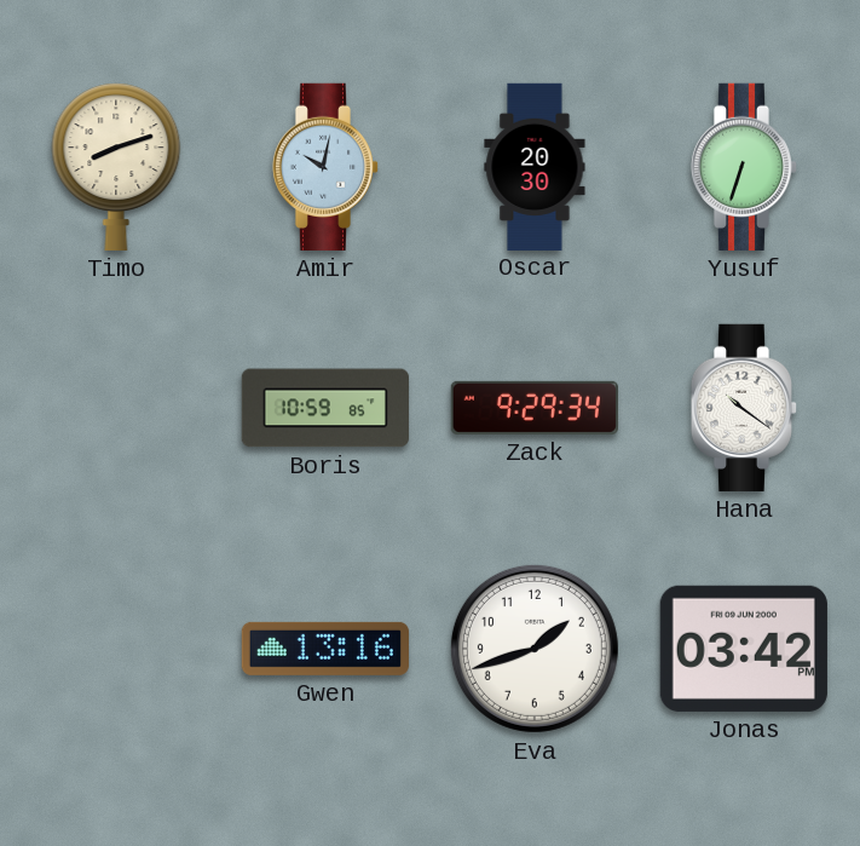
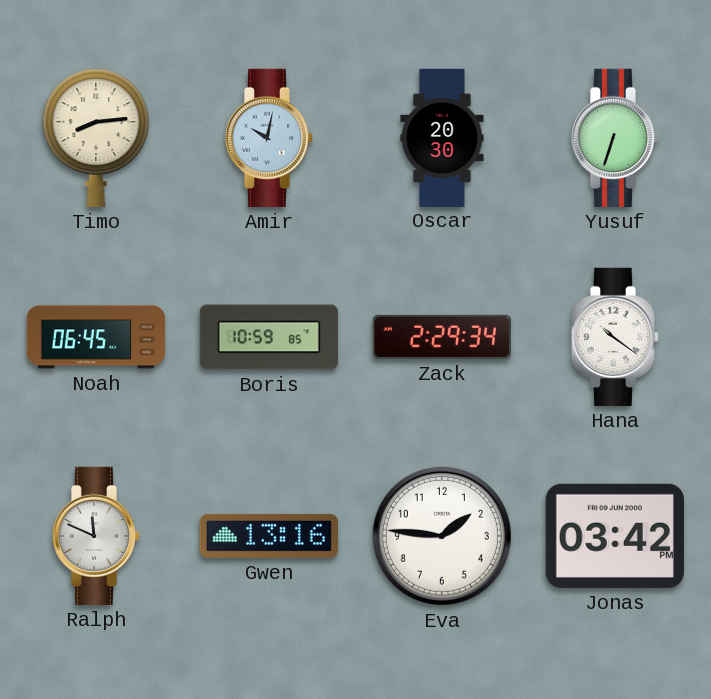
Timo: 8:12 -> 8:14
Noah: none -> 06:45
Zack: 9:29 -> 2:29
Ralph: none -> 11:49
Eva: 1:42 -> 1:46
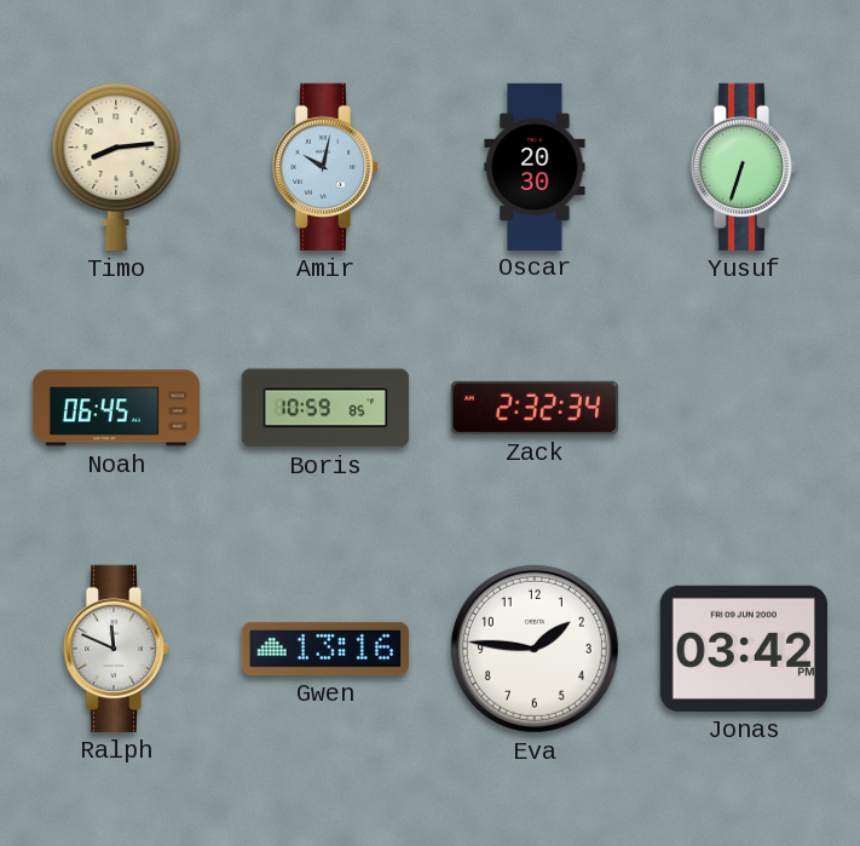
Zack: 2:29 -> 2:32
Hana: 10:21 -> none
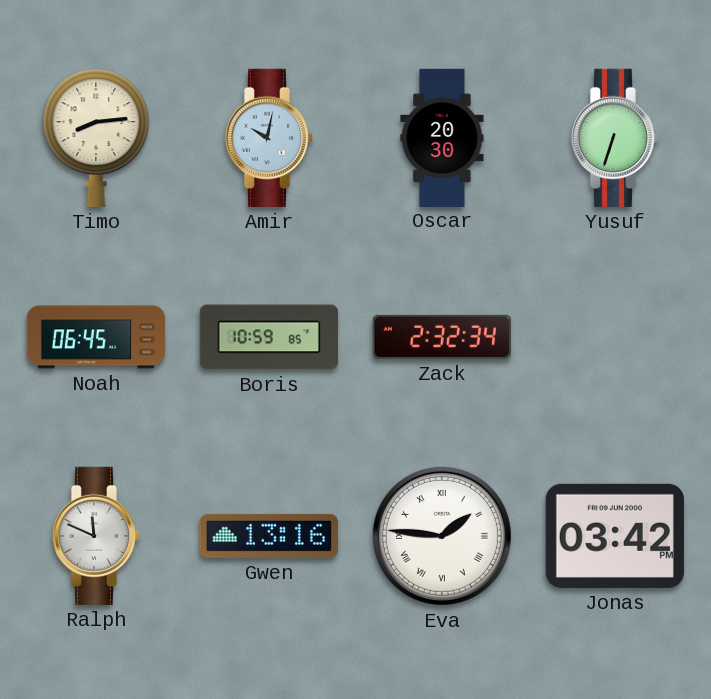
Eva numerals: Arabic -> Roman
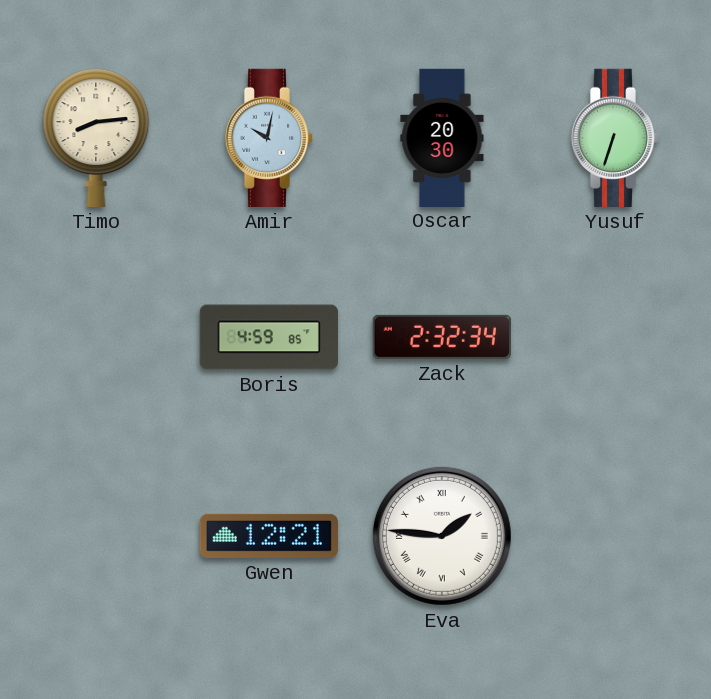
Noah: 06:45 -> none
Boris: 10:59 -> 4:59
Ralph: 11:49 -> none
Gwen: 13:16 -> 12:21
Jonas: 03:42 -> none
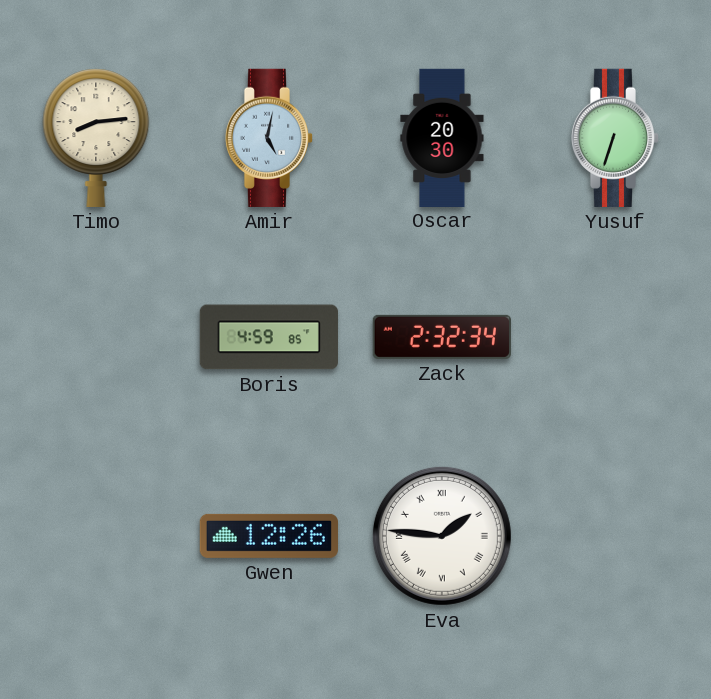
Amir: 10:02 -> 5:02
Gwen: 12:21 -> 12:26
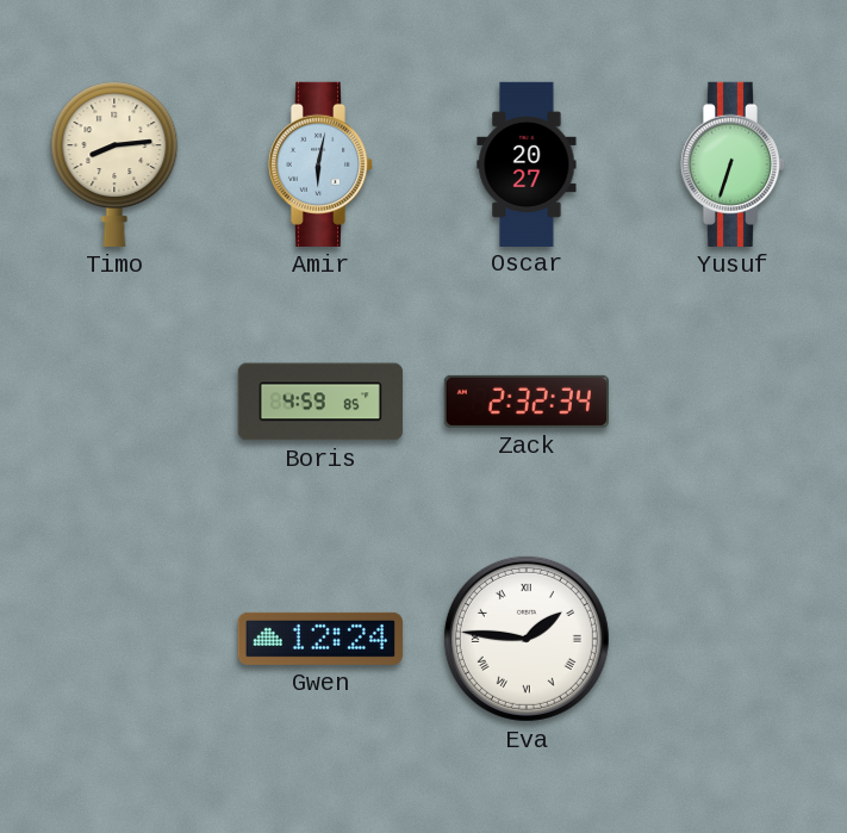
Amir: 5:02 -> 6:02
Oscar: 20:30 -> 20:27
Gwen: 12:26 -> 12:24
